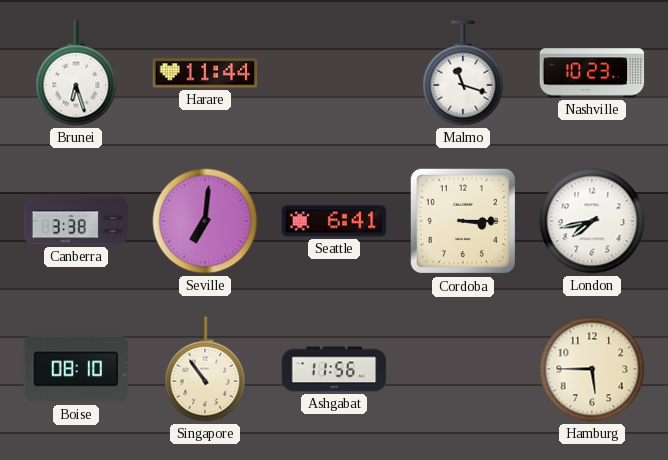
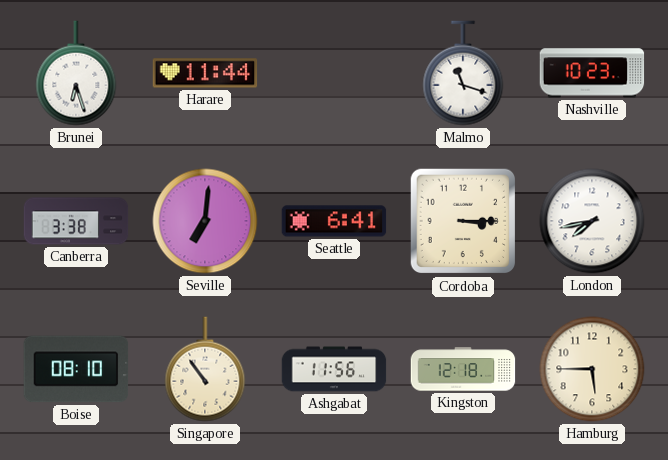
Kingston: none -> 12:18
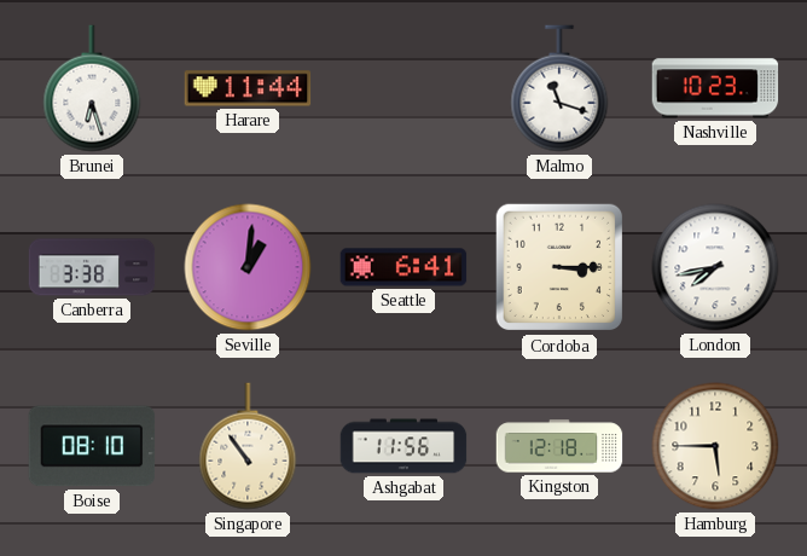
Seville: 7:01 -> 1:01
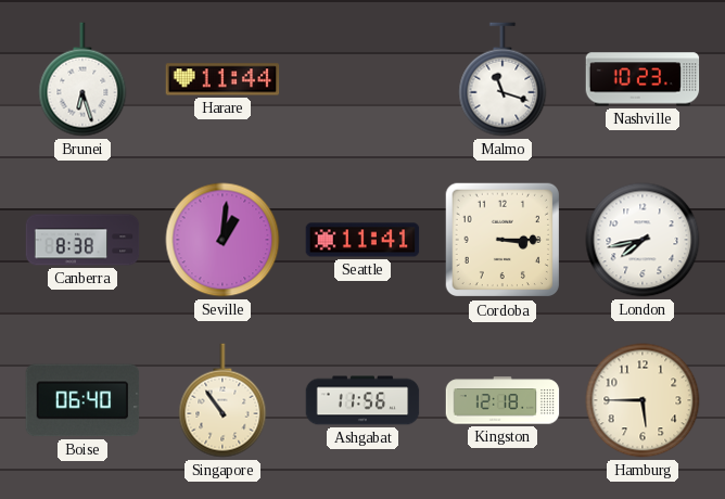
Canberra: 3:38 -> 8:38
Seattle: 6:41 -> 11:41
Boise: 08:10 -> 06:40
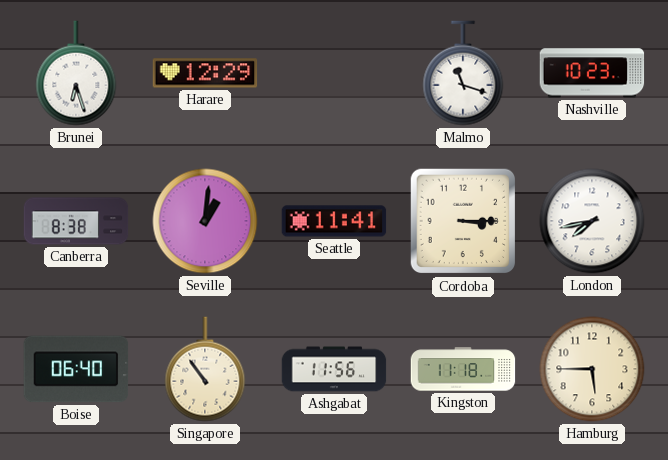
Harare: 11:44 -> 12:29
Kingston: 12:18 -> 11:18
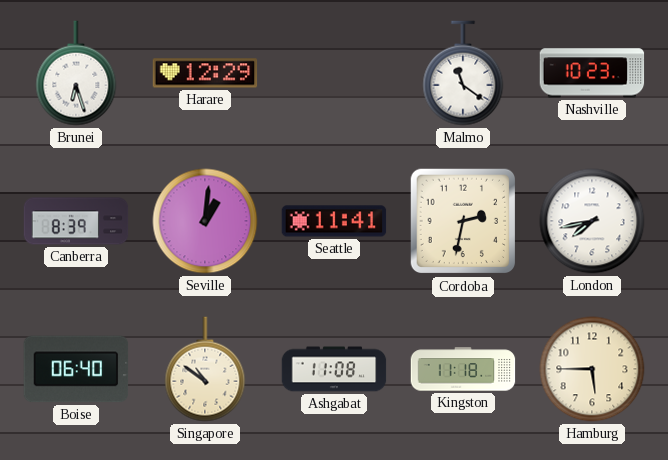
Malmo: 11:18 -> 11:21
Canberra: 8:38 -> 8:39
Cordoba: 3:15 -> 2:32
Singapore: 10:54 -> 10:51
Ashgabat: 11:56 -> 11:08
